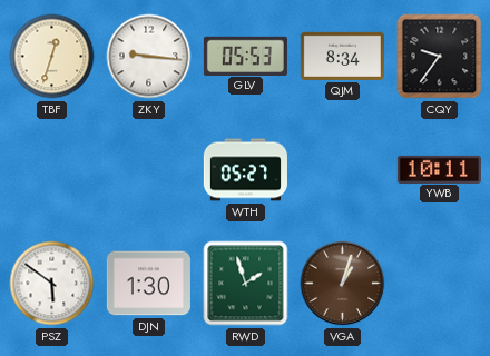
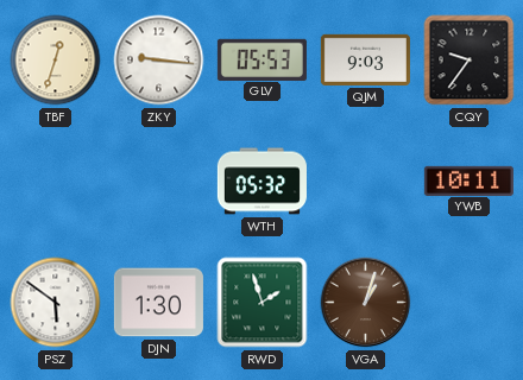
QJM: 8:34 -> 9:03
WTH: 05:27 -> 05:32
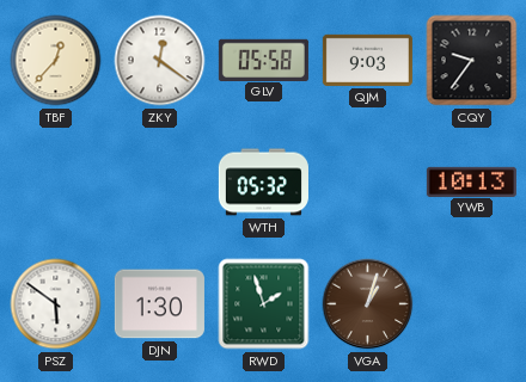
TBF: 12:33 -> 12:37
ZKY: 9:16 -> 12:21
GLV: 05:53 -> 05:58
YWB: 10:11 -> 10:13
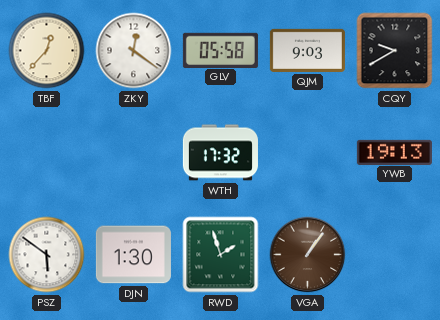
CQY: 9:36 -> 9:40
WTH: 05:32 -> 17:32
YWB: 10:13 -> 19:13
VGA: 1:03 -> 1:06
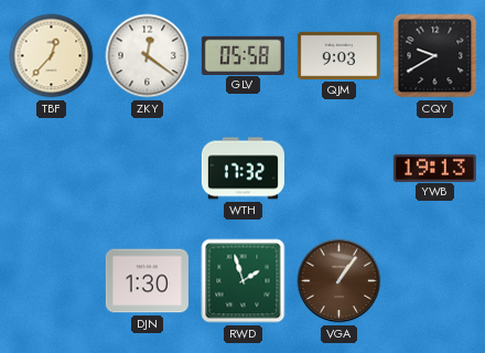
PSZ: 5:51 -> none
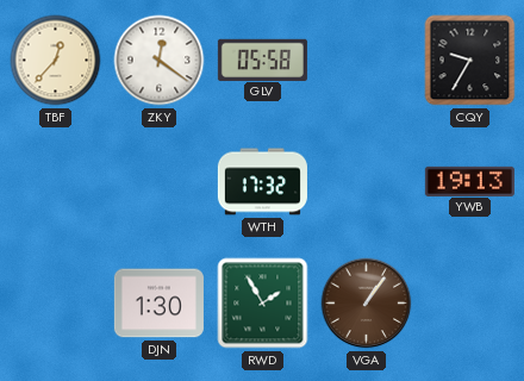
QJM: 9:03 -> none
CQY: 9:40 -> 9:35
RWD: 1:57 -> 1:55
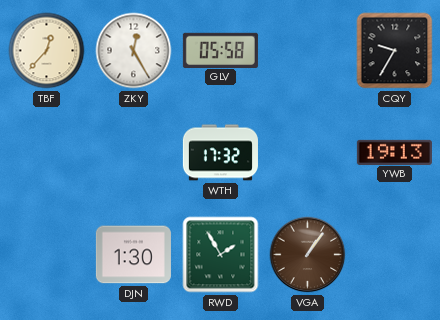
ZKY: 12:21 -> 12:25
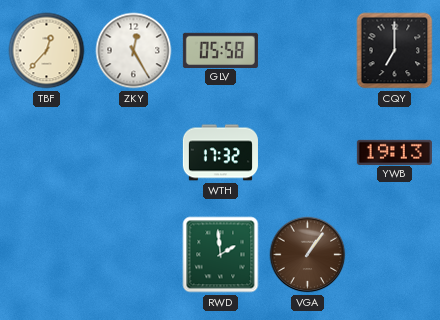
CQY: 9:35 -> 7:00
DJN: 1:30 -> none
RWD: 1:55 -> 1:59
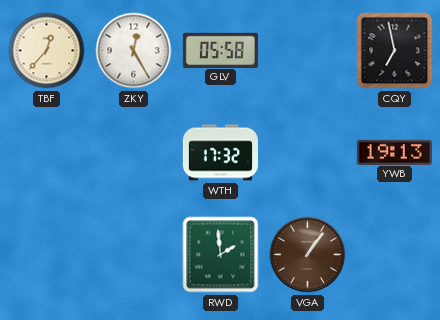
CQY: 7:00 -> 6:58
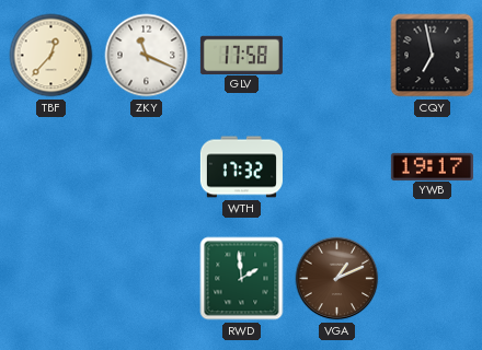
ZKY: 12:25 -> 11:19
GLV: 05:58 -> 17:58
YWB: 19:13 -> 19:17
VGA: 1:06 -> 1:11
